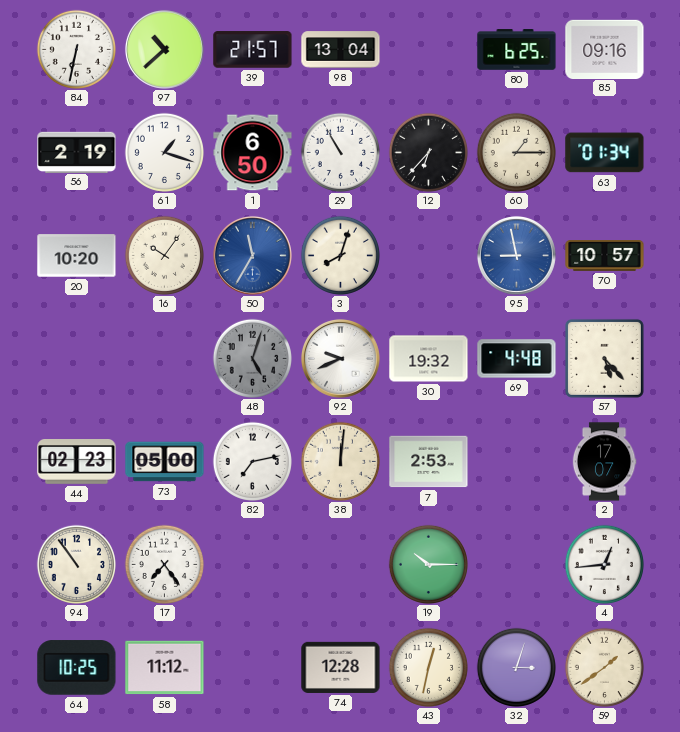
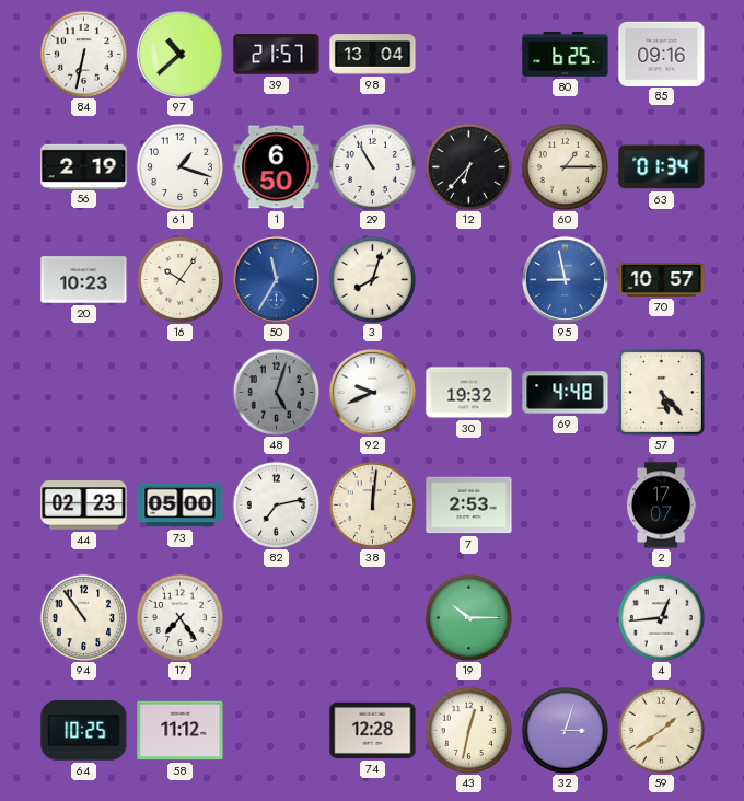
20: 10:20 -> 10:23
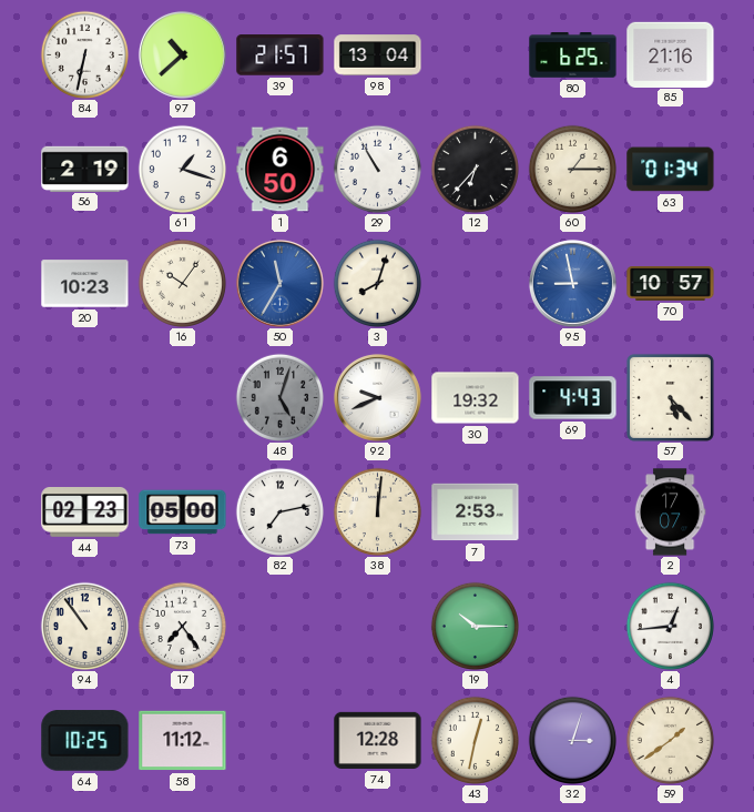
85: 09:16 -> 21:16
69: 4:48 -> 4:43
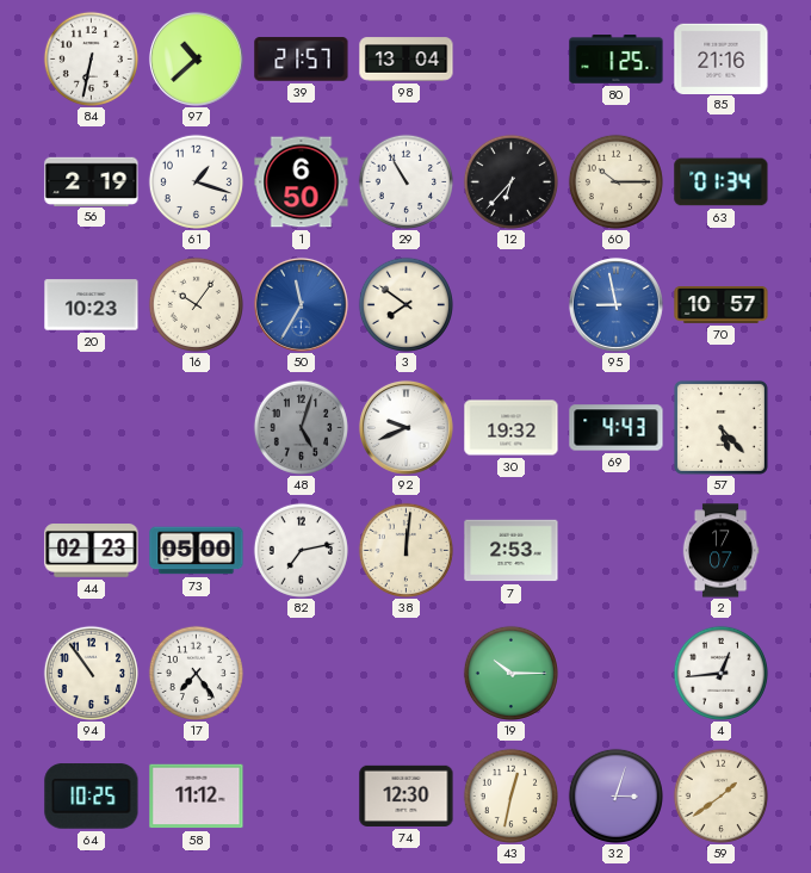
80: 6:25 -> 1:25
60: 1:15 -> 10:15
3: 8:03 -> 7:51
74: 12:28 -> 12:30
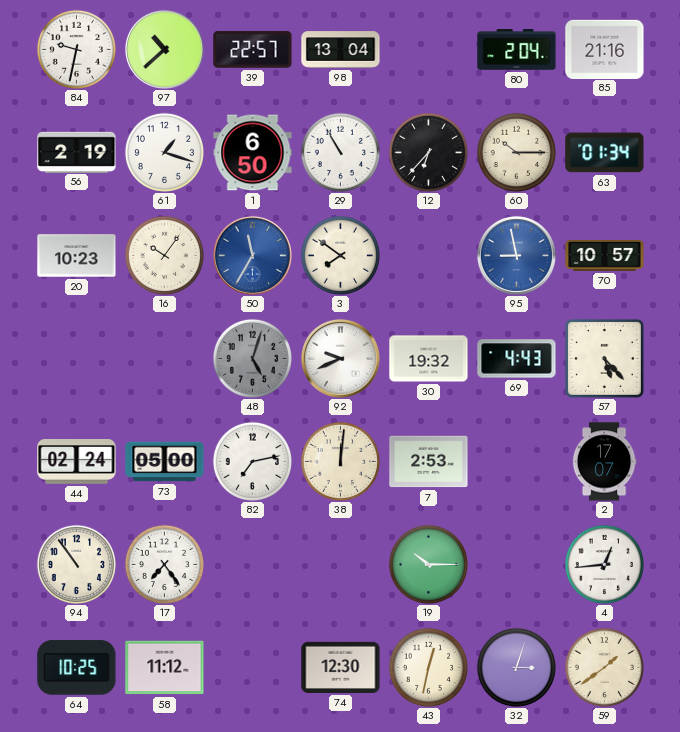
84: 6:32 -> 9:32
39: 21:57 -> 22:57
80: 1:25 -> 2:04
44: 02:23 -> 02:24
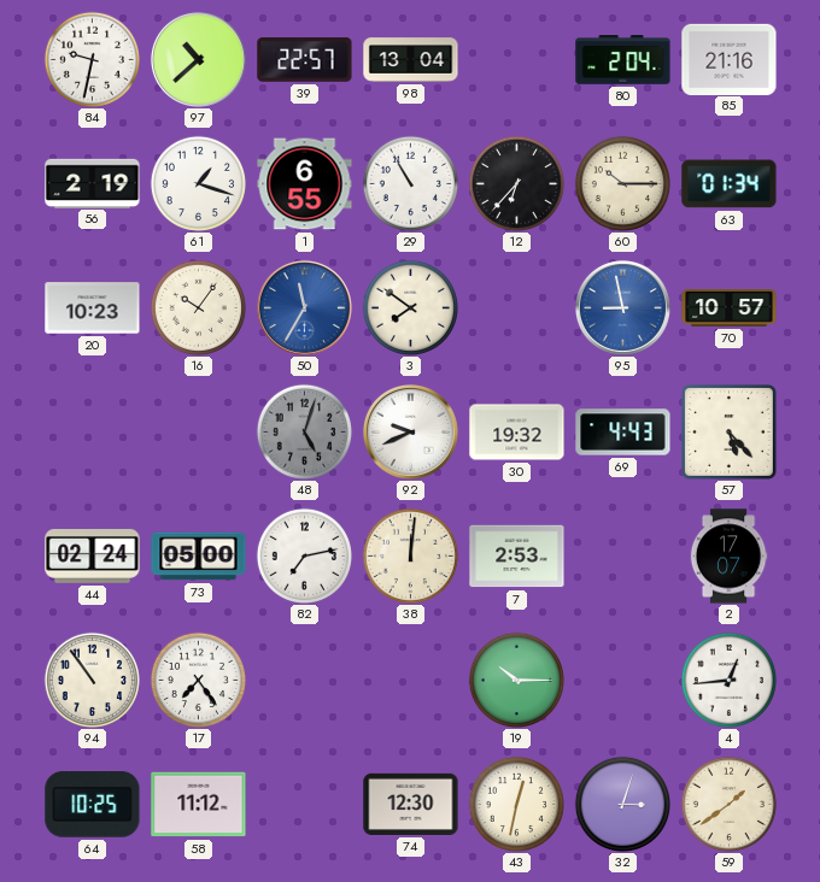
1: 6:50 -> 6:55
